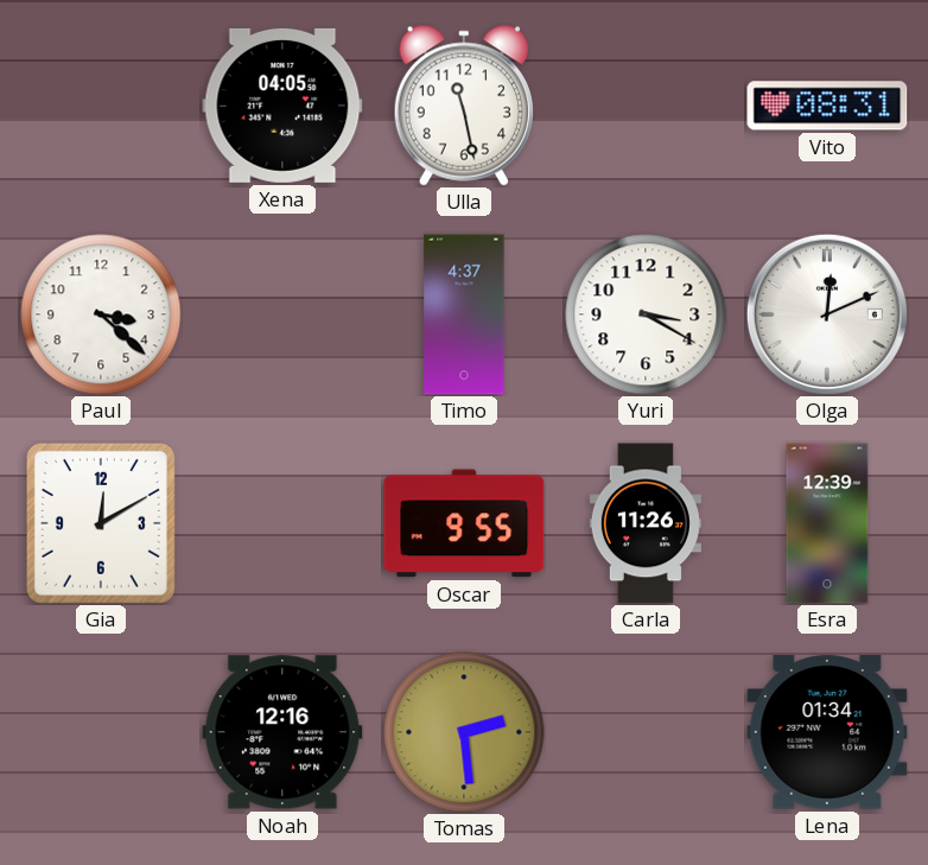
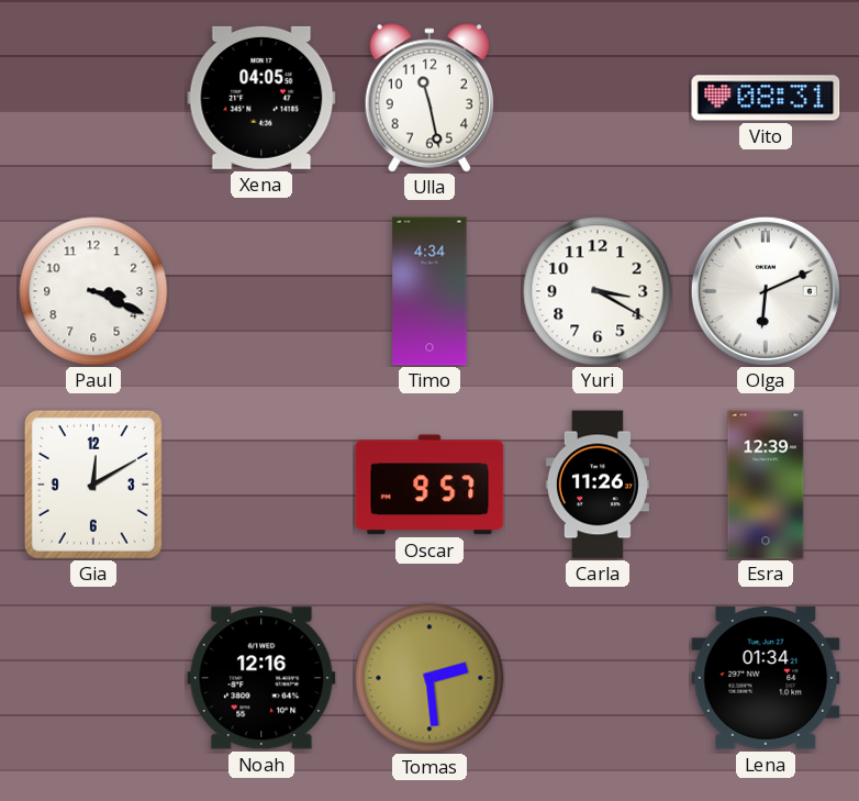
Paul: 3:22 -> 3:19
Timo: 4:37 -> 4:34
Olga: 12:11 -> 6:11
Oscar: 9:55 -> 9:57
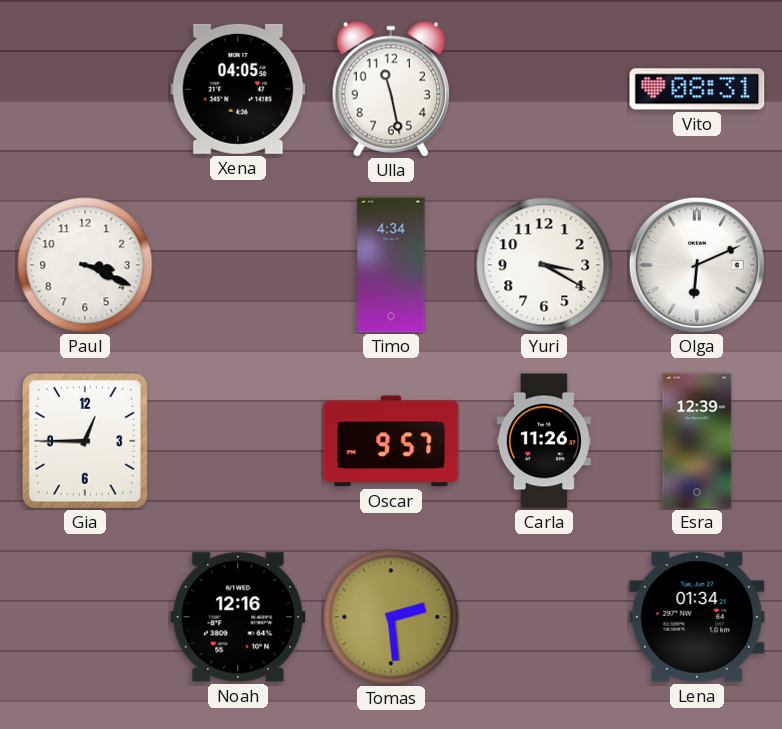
Gia: 12:10 -> 12:45
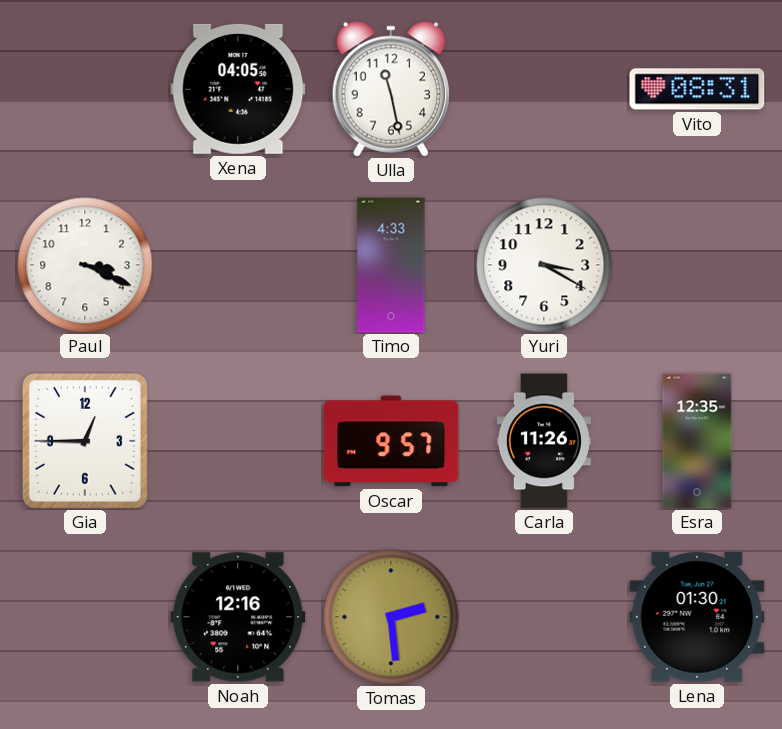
Timo: 4:34 -> 4:33
Olga: 6:11 -> none
Esra: 12:39 -> 12:35
Lena: 01:34 -> 01:30
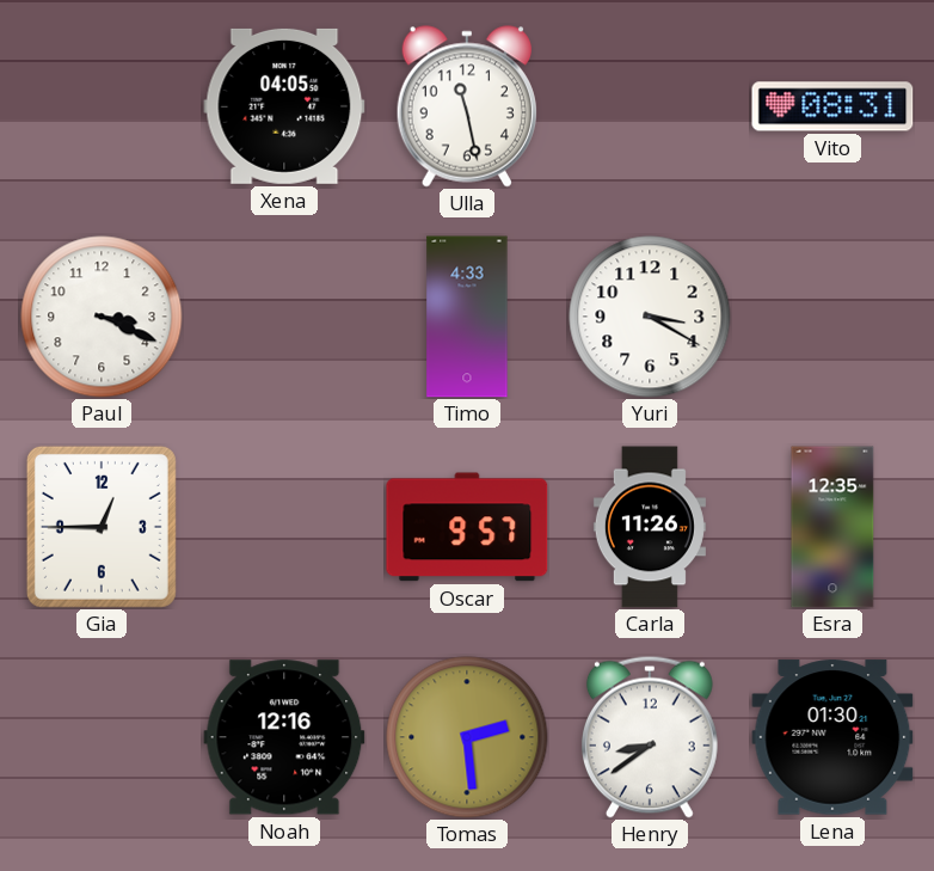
Henry: none -> 8:39
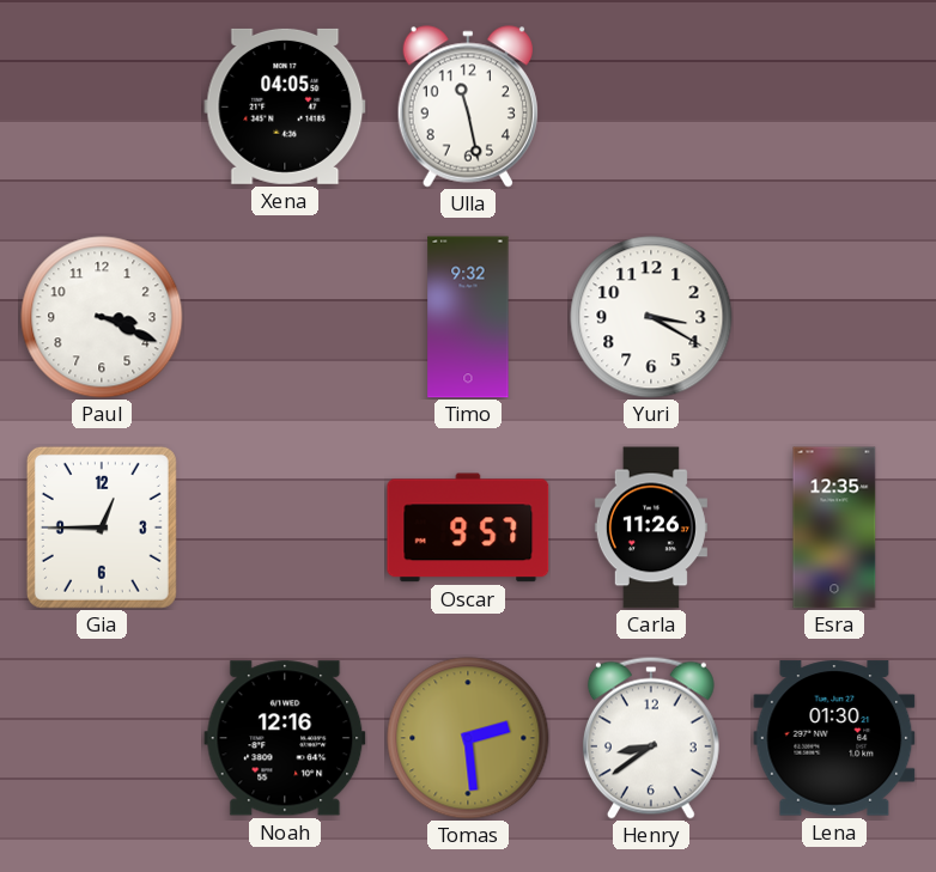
Vito: 08:31 -> none
Timo: 4:33 -> 9:32
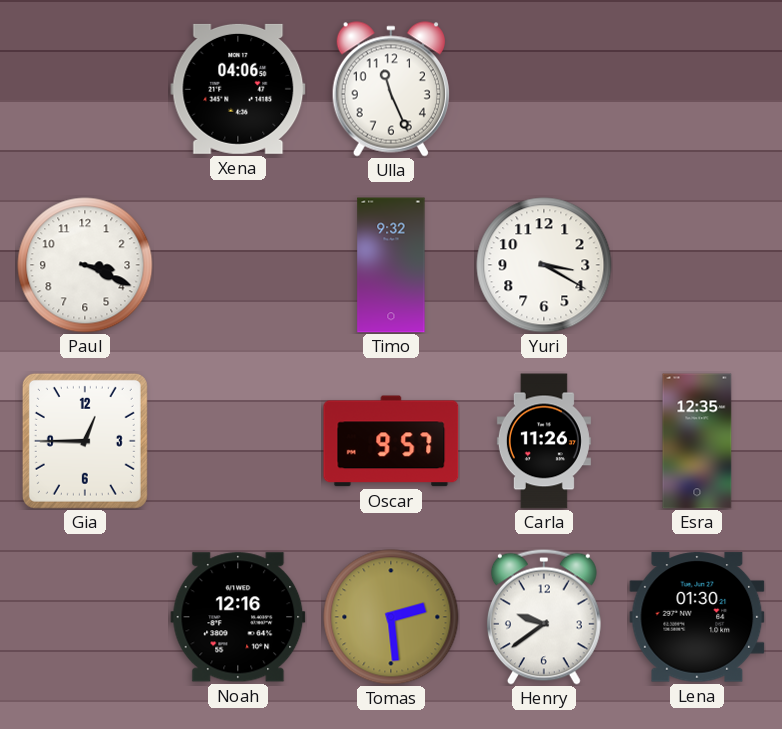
Xena: 04:05 -> 04:06
Ulla: 11:28 -> 11:26
Henry: 8:39 -> 9:39
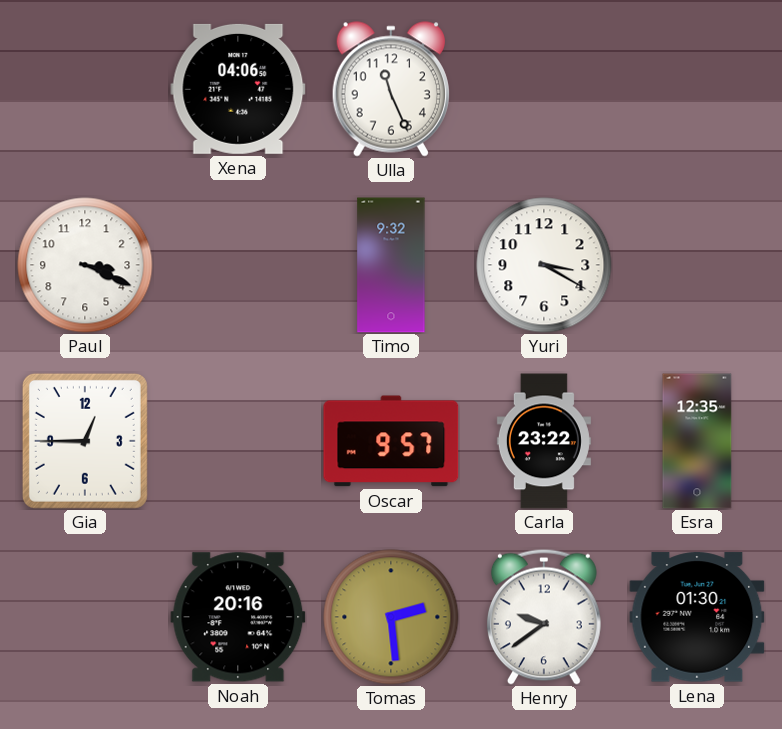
Carla: 11:26 -> 23:22
Noah: 12:16 -> 20:16
